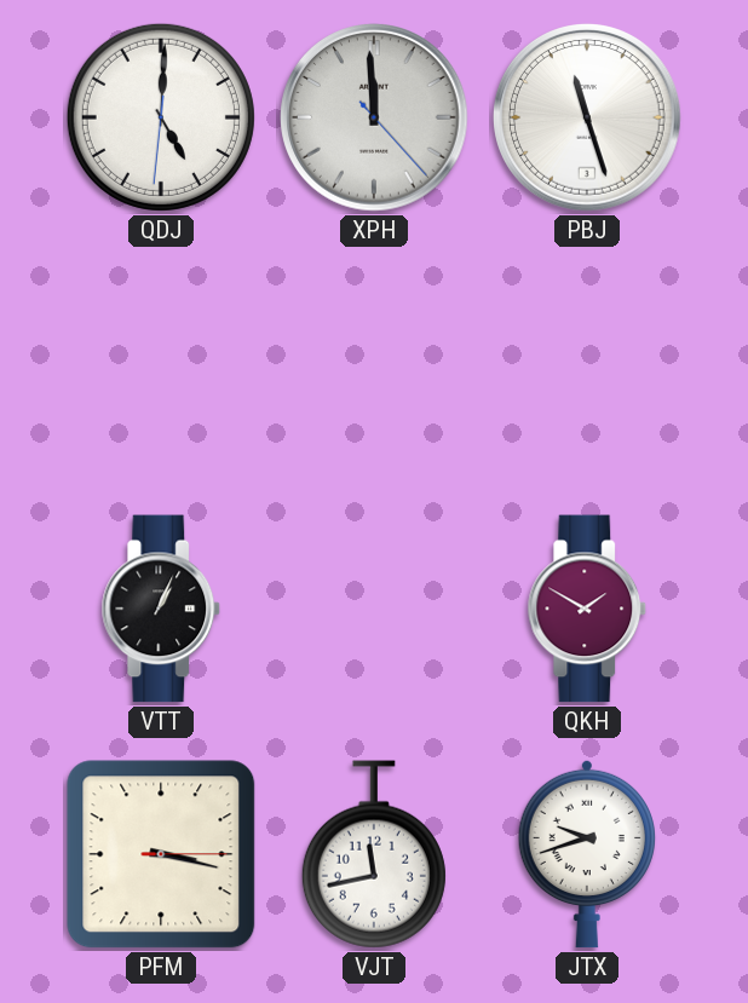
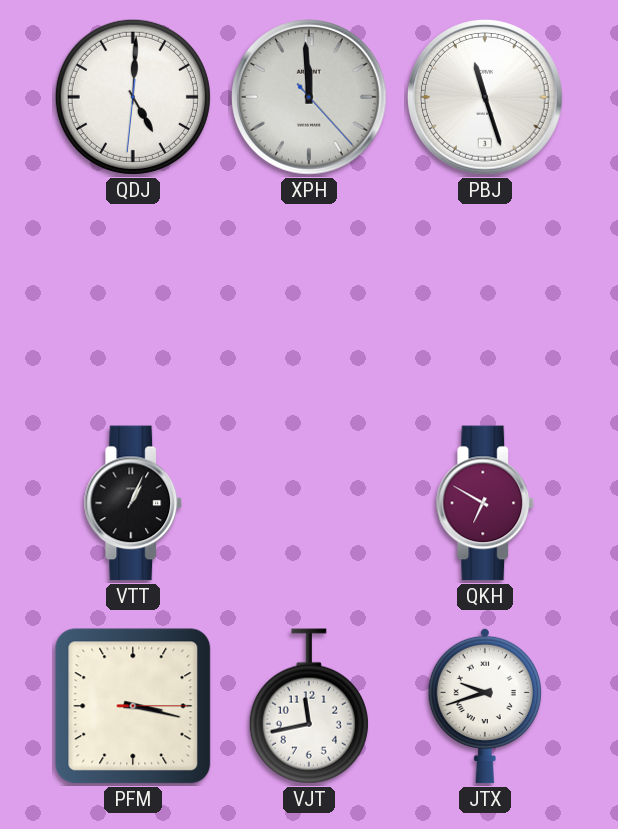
QKH: 1:50 -> 6:50
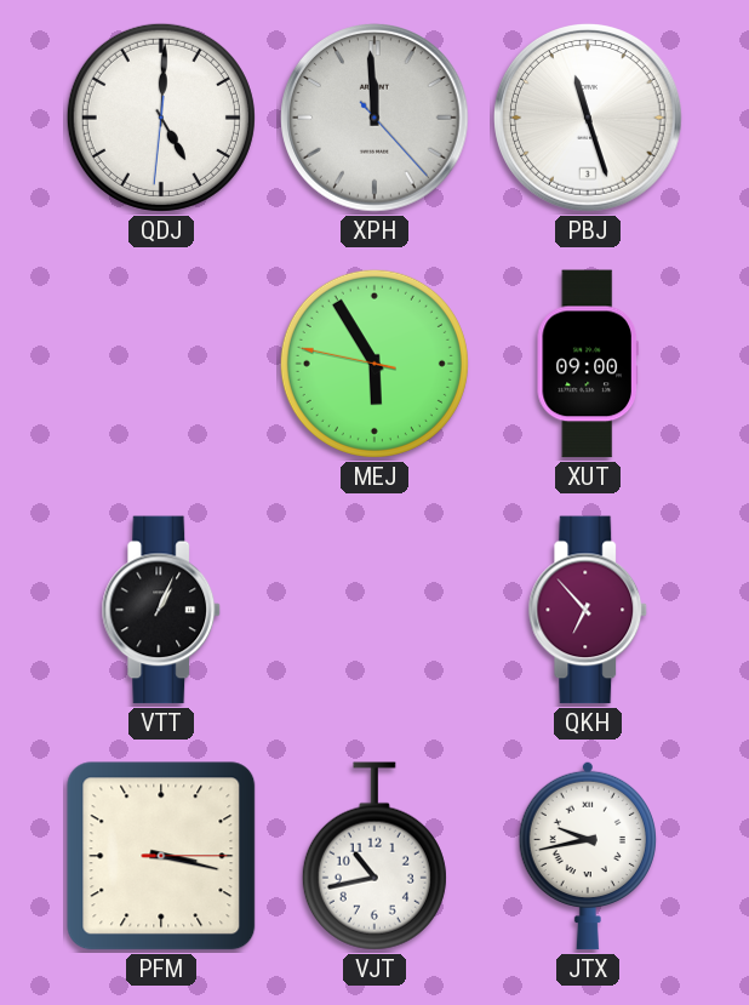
MEJ: none -> 5:54
XUT: none -> 09:00
QKH: 6:50 -> 6:53
VJT: 11:43 -> 10:43
JTX: 9:42 -> 9:43
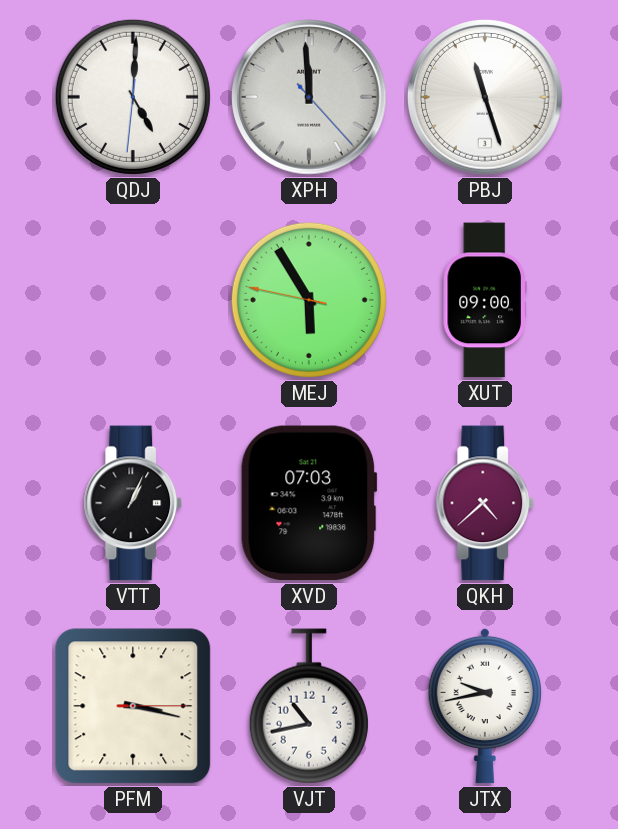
XVD: none -> 07:03
QKH: 6:53 -> 4:38
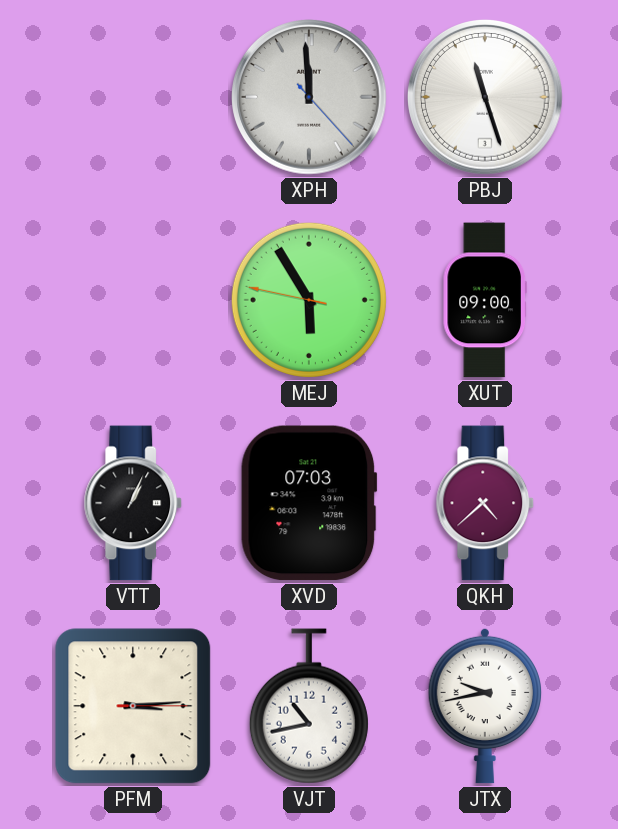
QDJ: 5:00 -> none
PFM: 3:17 -> 3:14
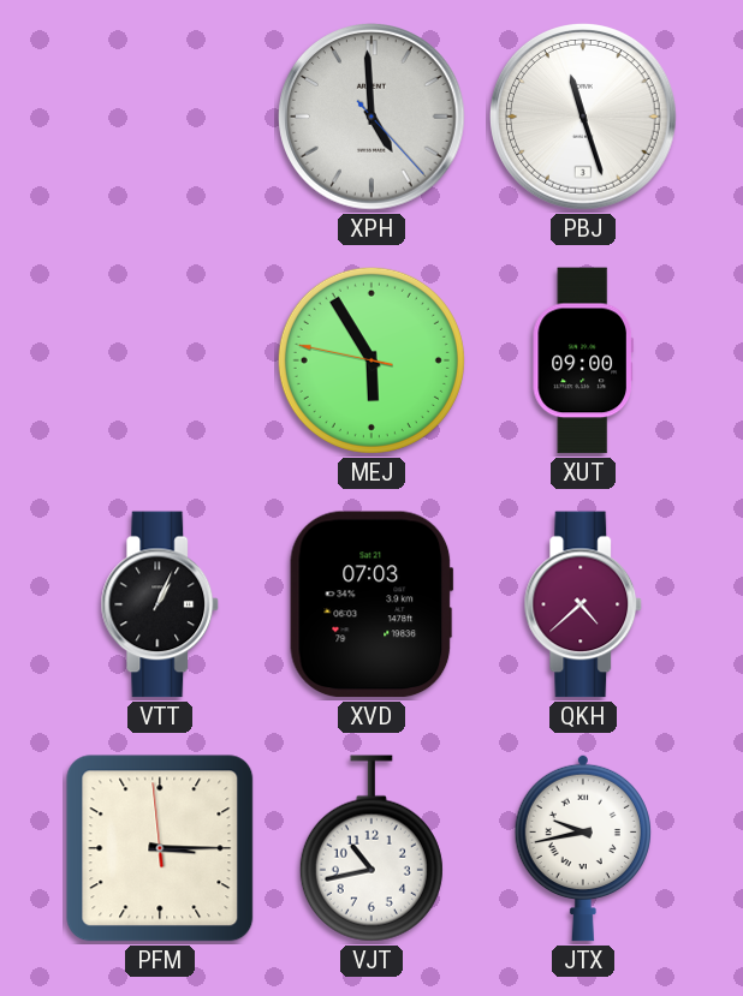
XPH: 11:59 -> 4:59
PFM: 3:14:15 -> 3:14:59
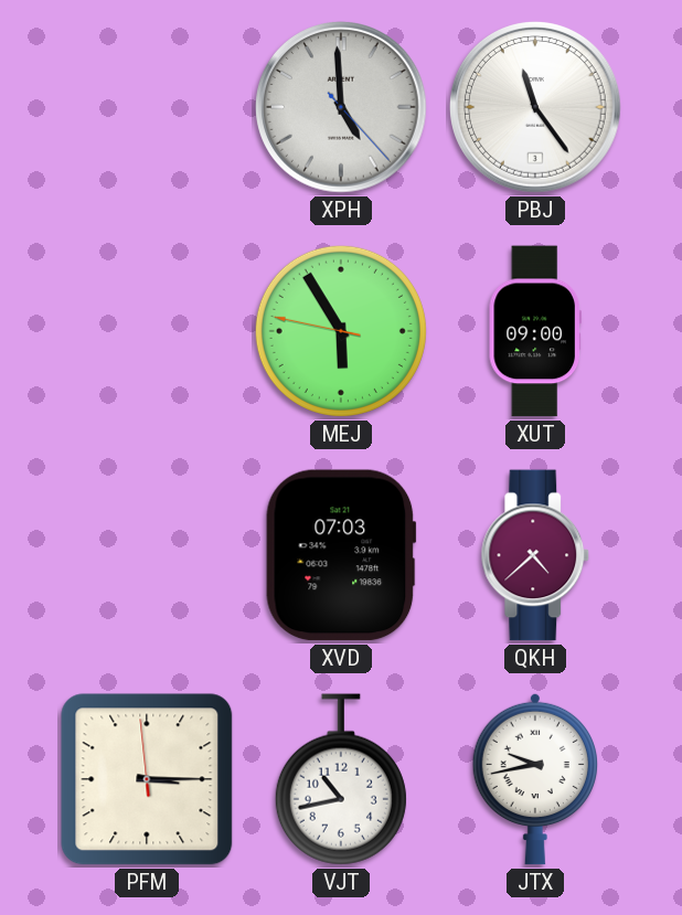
PBJ: 11:27 -> 11:24
VTT: 1:04 -> none
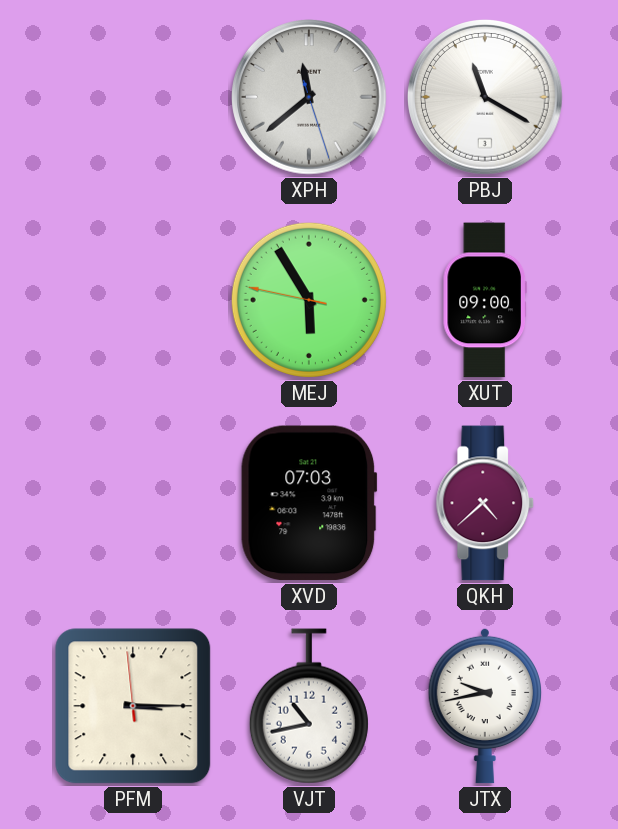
XPH: 4:59 -> 11:38
PBJ: 11:24 -> 11:20
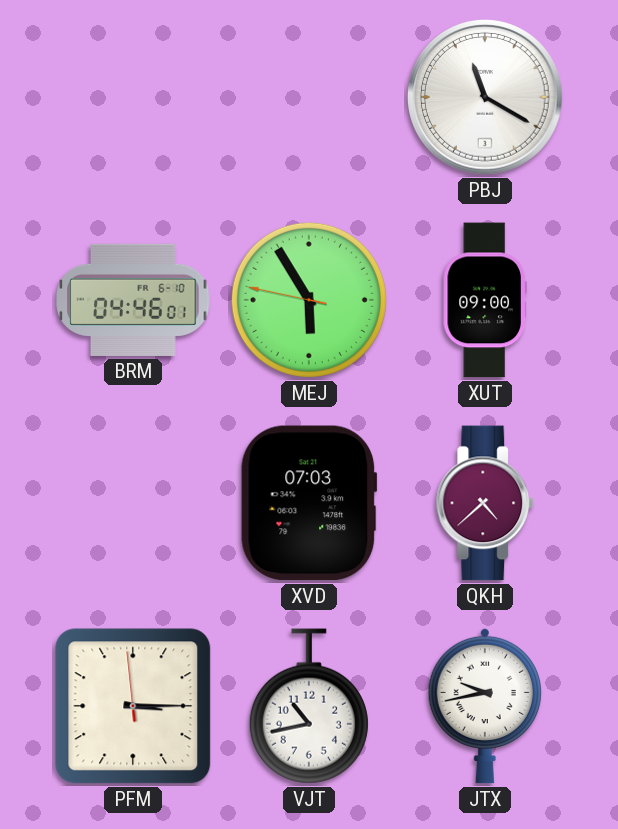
XPH: 11:38 -> none
BRM: none -> 04:46
